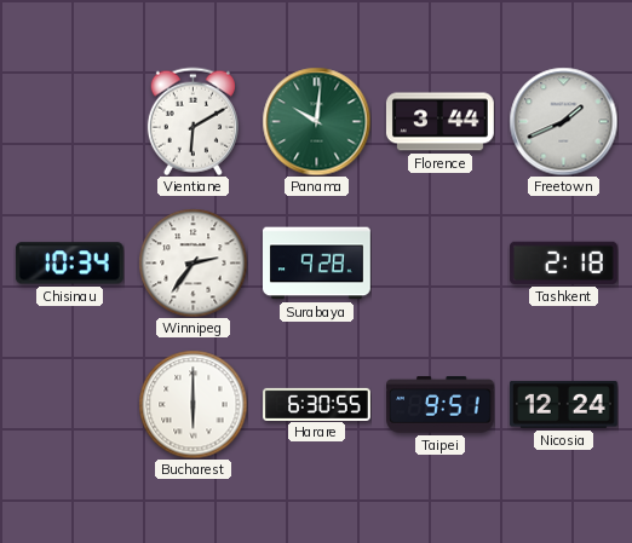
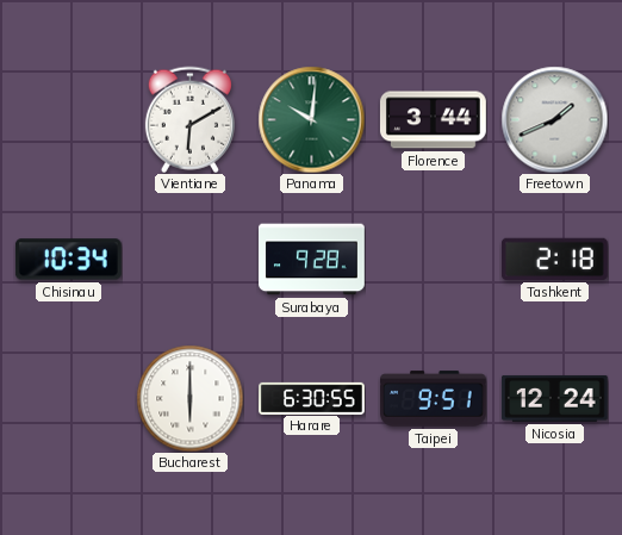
Winnipeg: 2:36 -> none
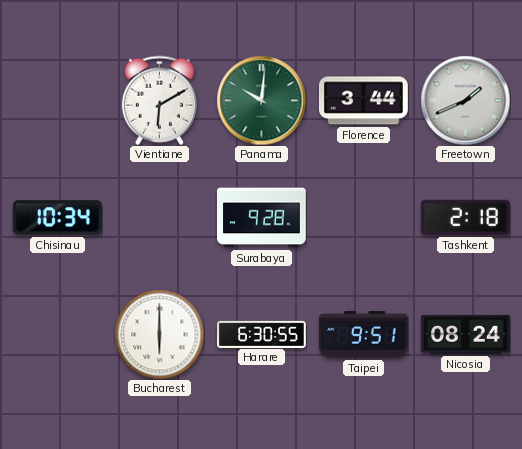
Nicosia: 12:24 -> 08:24
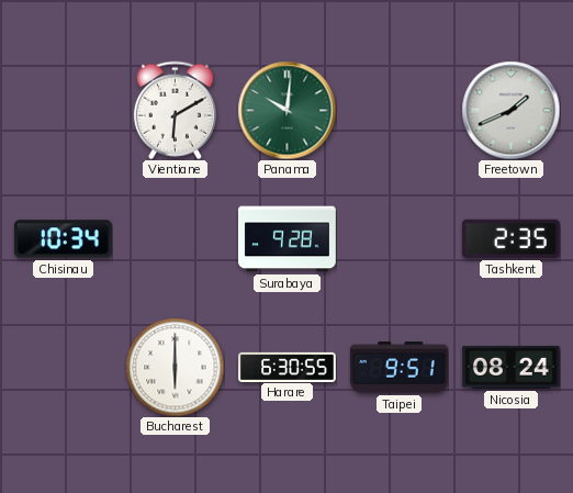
Florence: 3:44 -> none
Tashkent: 2:18 -> 2:35
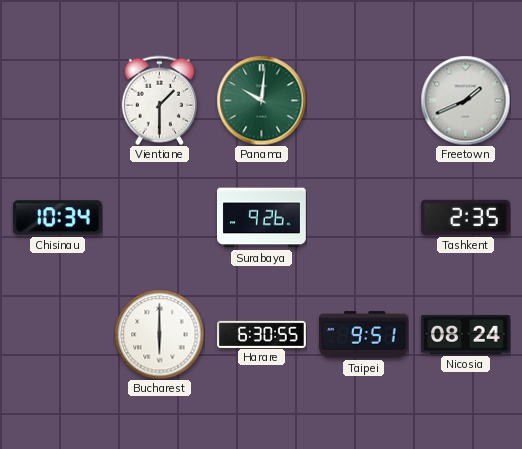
Vientiane: 6:10 -> 1:30
Surabaya: 9:28 -> 9:26
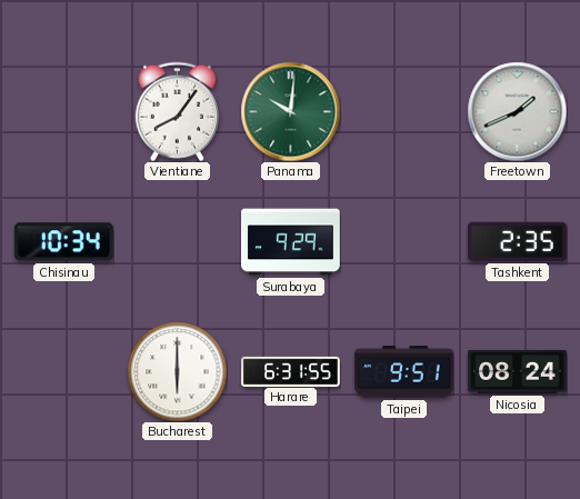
Vientiane: 1:30 -> 8:06
Surabaya: 9:26 -> 9:29
Harare: 6:30 -> 6:31
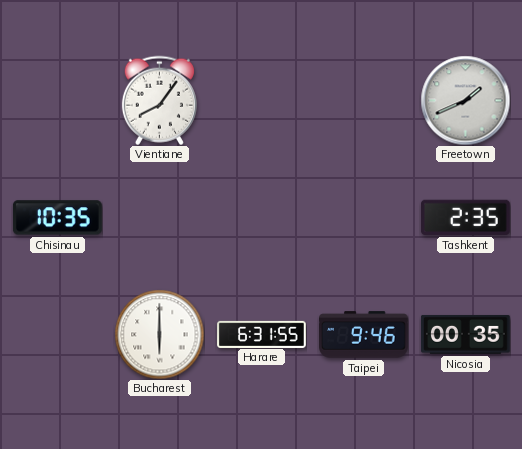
Panama: 10:01 -> none
Chisinau: 10:34 -> 10:35
Surabaya: 9:29 -> none
Taipei: 9:51 -> 9:46
Nicosia: 08:24 -> 00:35
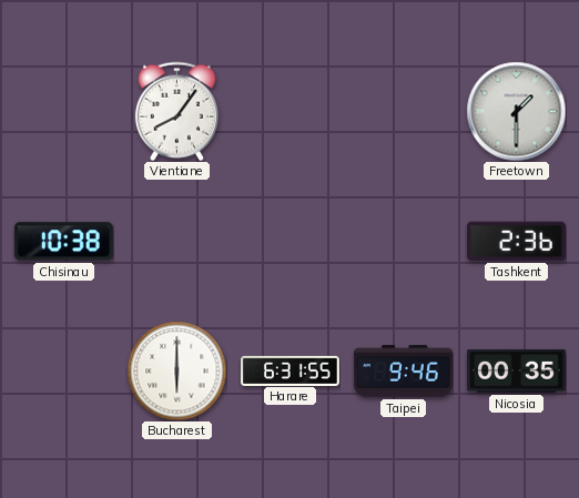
Freetown: 1:41 -> 1:30
Chisinau: 10:35 -> 10:38
Tashkent: 2:35 -> 2:36
